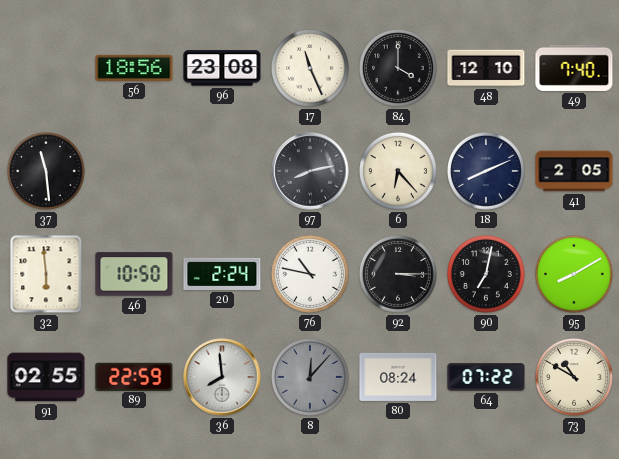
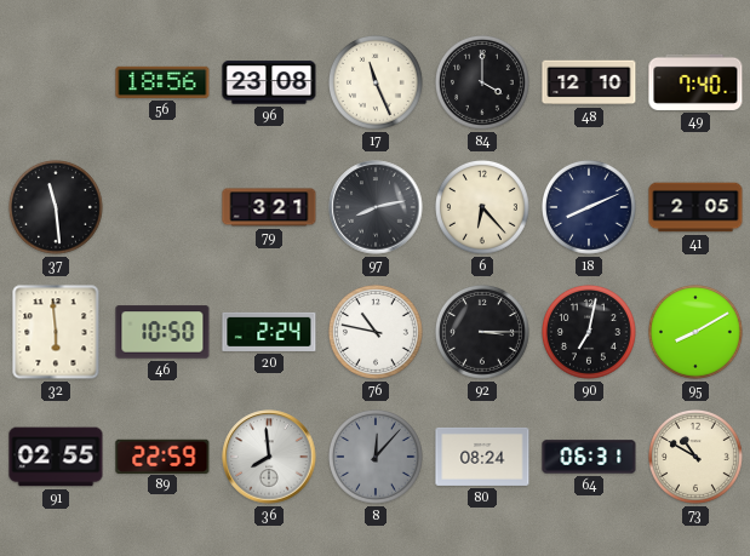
79: none -> 3:21
64: 07:22 -> 06:31
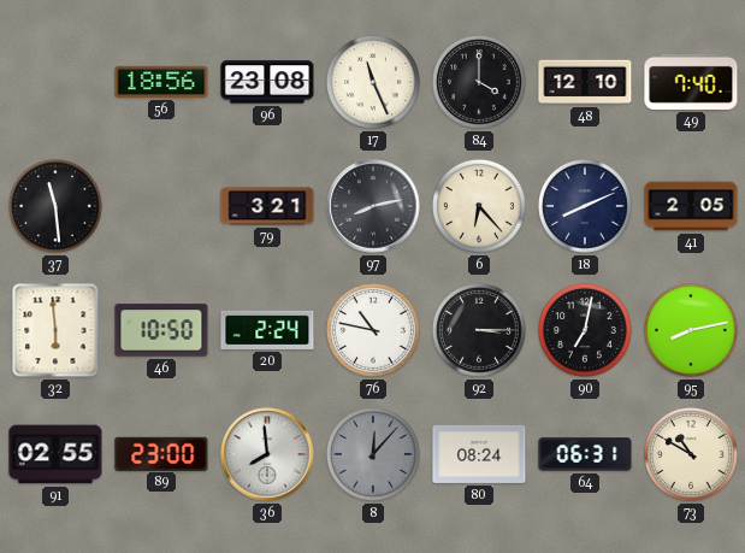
95: 8:10 -> 8:13
89: 22:59 -> 23:00
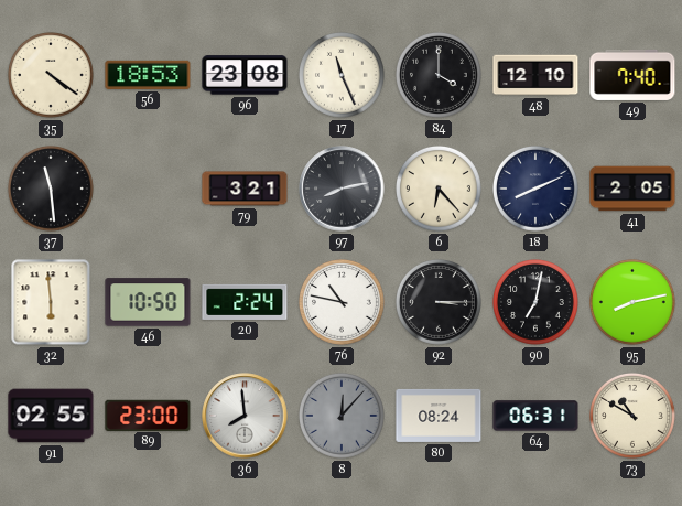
35: none -> 4:21
56: 18:56 -> 18:53
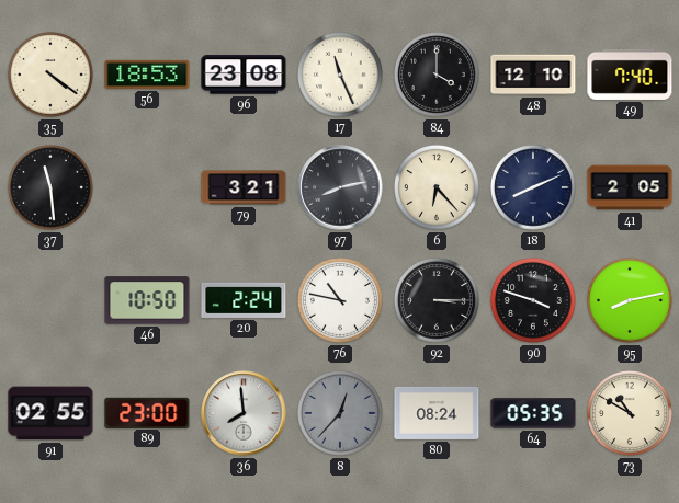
32: 5:59 -> none
90: 7:02 -> 3:48
8: 12:07 -> 12:37
64: 06:31 -> 05:35
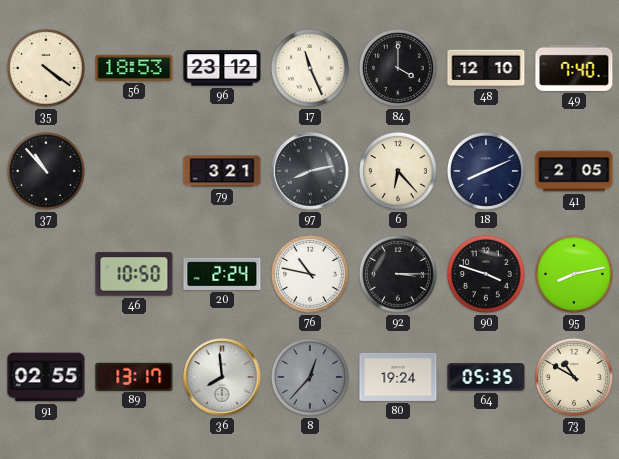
96: 23:08 -> 23:12
37: 11:29 -> 10:53
89: 23:00 -> 13:17
80: 08:24 -> 19:24
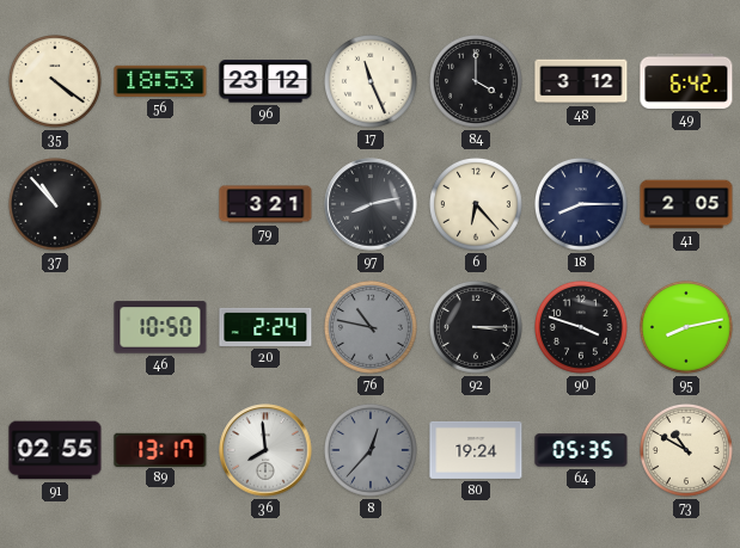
48: 12:10 -> 3:12
49: 7:40 -> 6:42
18: 8:11 -> 8:15
76 dial: white -> grey
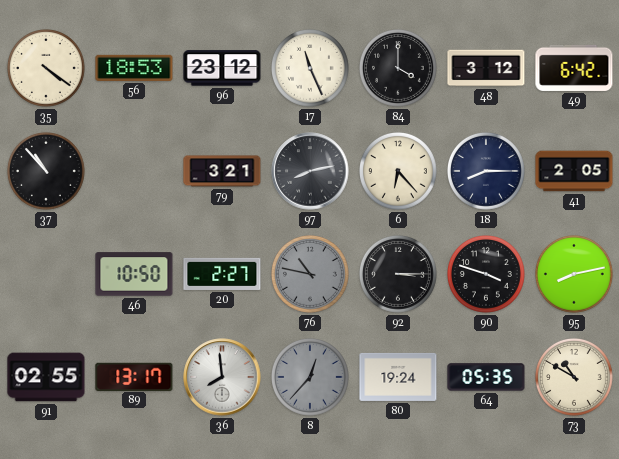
20: 2:24 -> 2:27
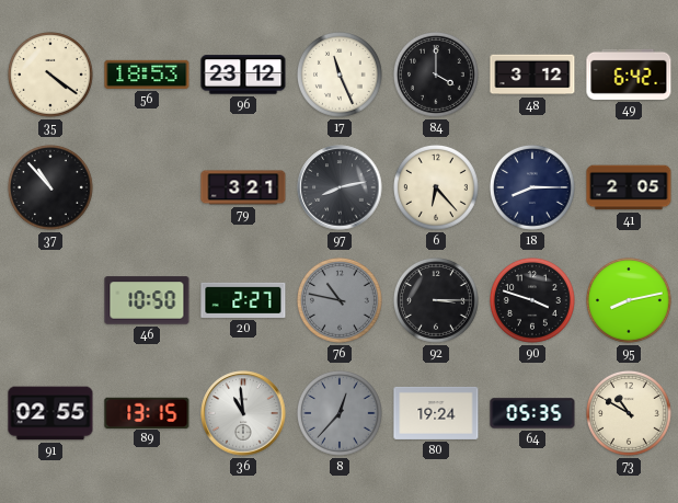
89: 13:17 -> 13:15
36: 7:59 -> 10:59
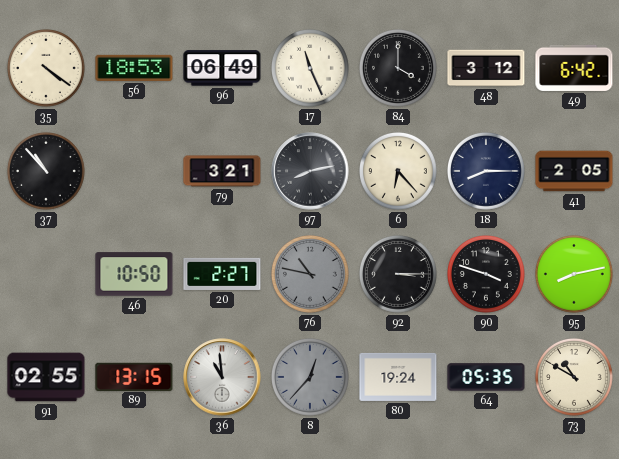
96: 23:12 -> 06:49
